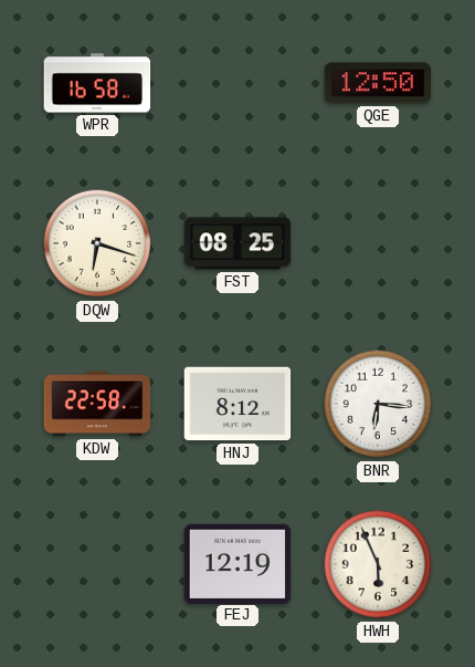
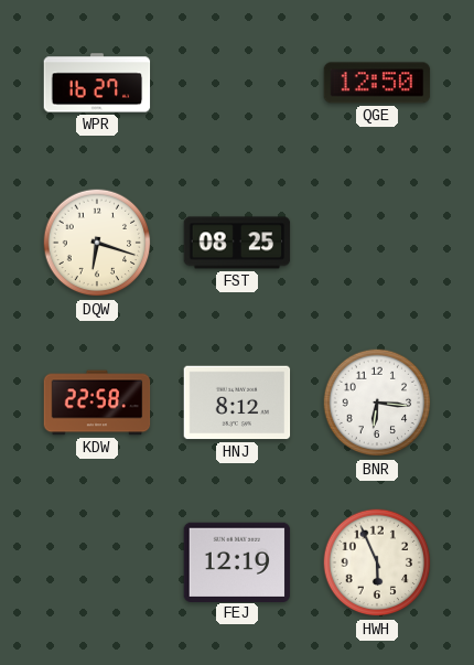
WPR: 16:58 -> 16:27
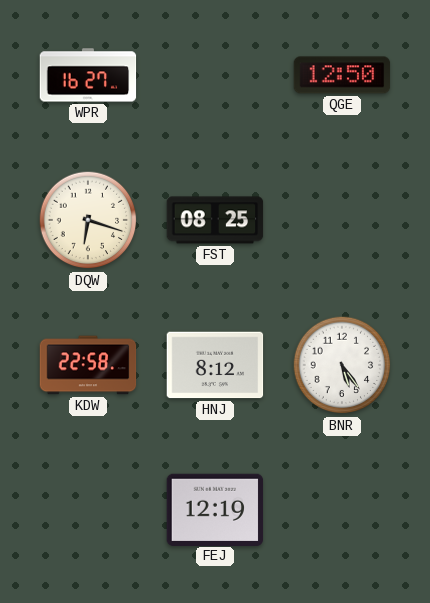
BNR: 6:16 -> 5:24
HWH: 5:56 -> none
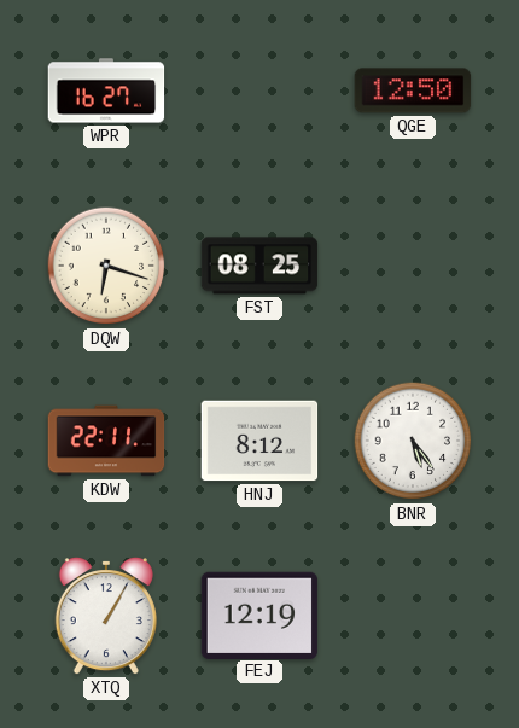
KDW: 22:58 -> 22:11
XTQ: none -> 1:05
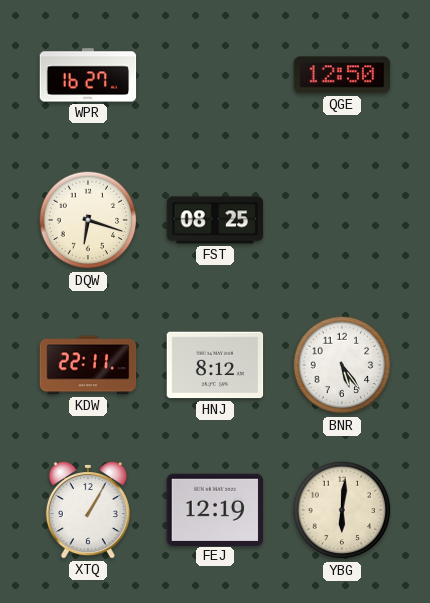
YBG: none -> 6:01
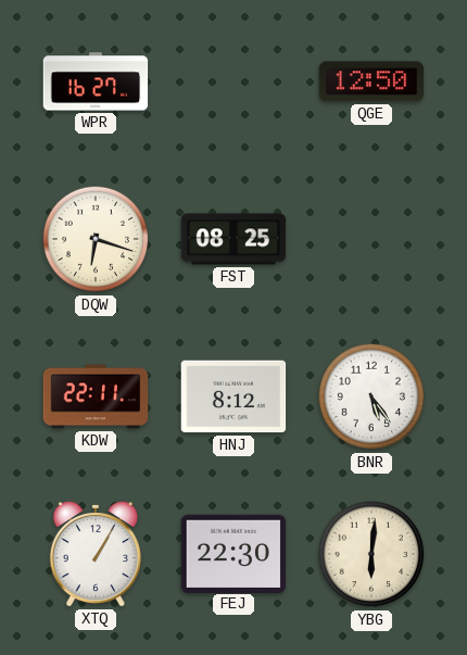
FEJ: 12:19 -> 22:30
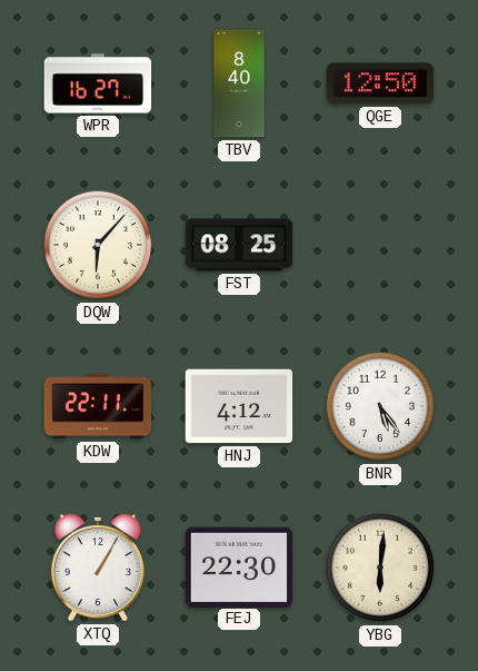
TBV: none -> 8:40
DQW: 6:18 -> 6:07
HNJ: 8:12 -> 4:12
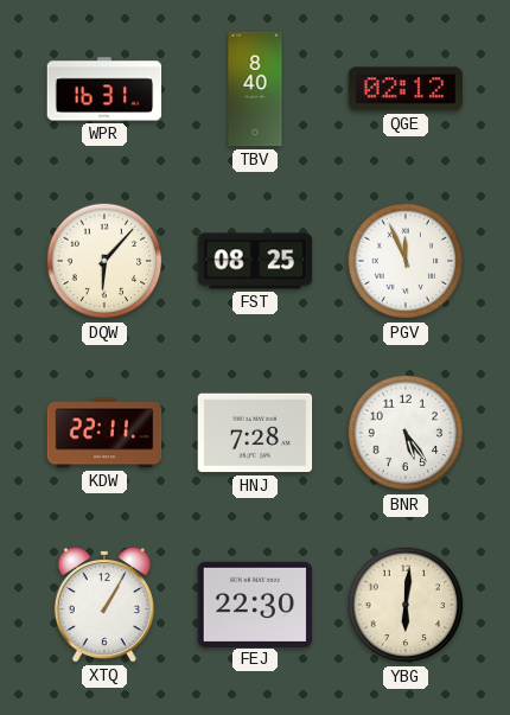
WPR: 16:27 -> 16:31
QGE: 12:50 -> 02:12
PGV: none -> 11:56
HNJ: 4:12 -> 7:28
